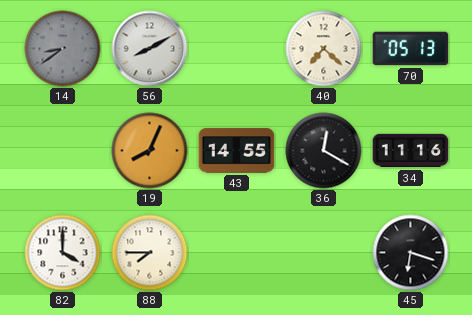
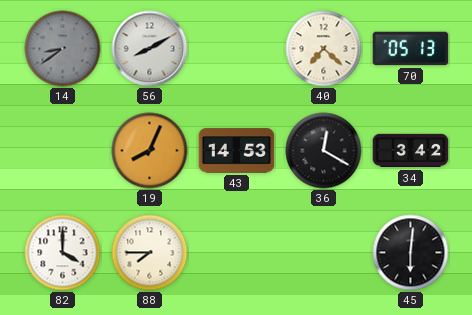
43: 14:55 -> 14:53
34: 11:16 -> 3:42
45: 6:18 -> 6:01
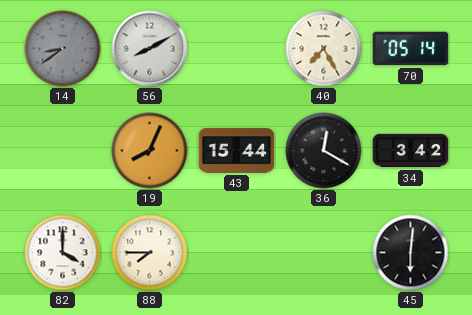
40: 7:22 -> 7:25
70: 05:13 -> 05:14
43: 14:53 -> 15:44
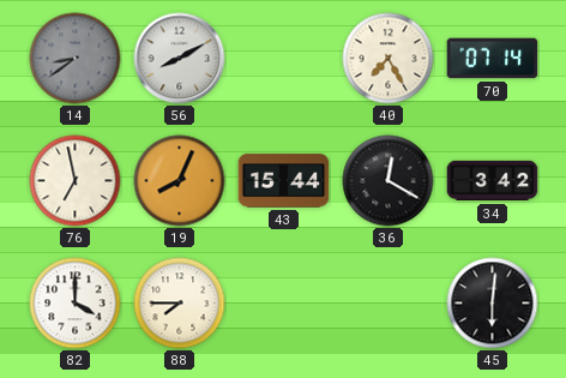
70: 05:14 -> 07:14
76: none -> 6:58
